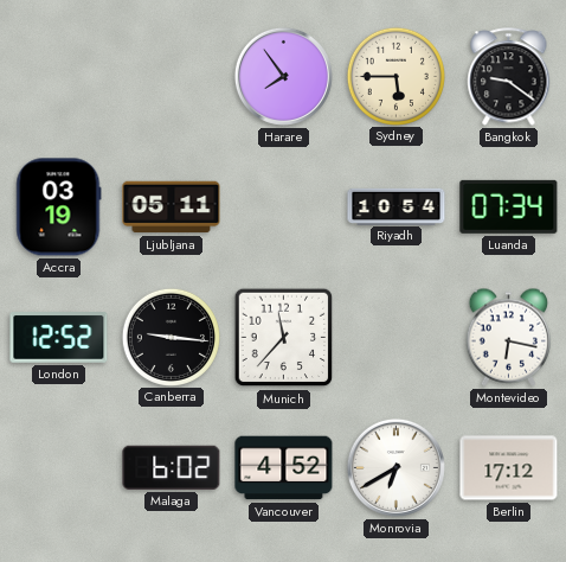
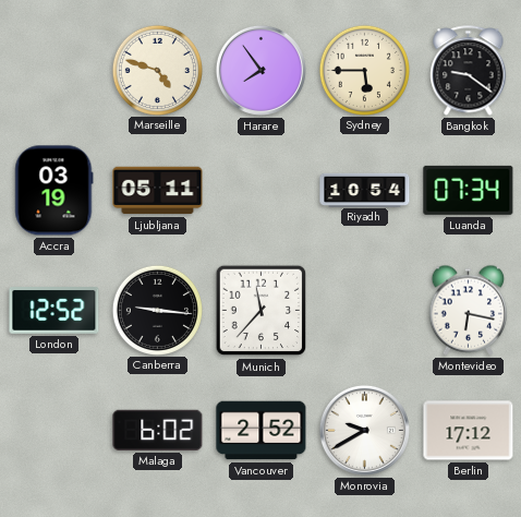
Marseille: none -> 4:48
Vancouver: 4:52 -> 2:52
Monrovia: 6:40 -> 9:40
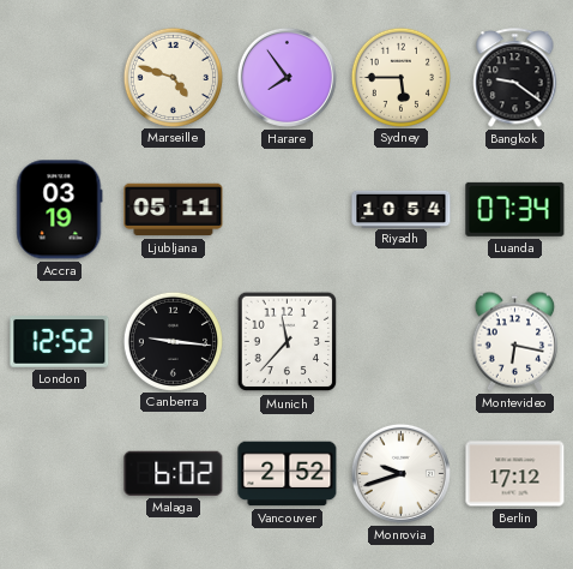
Monrovia: 9:40 -> 9:42
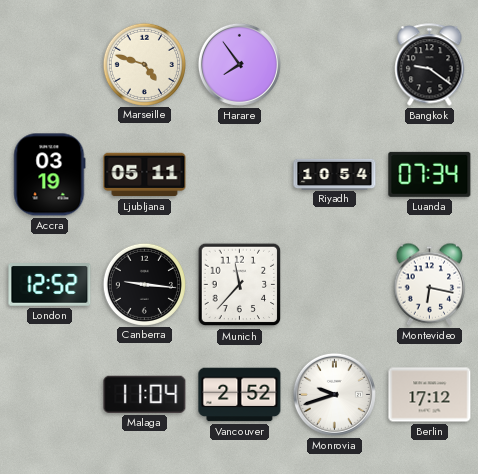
Sydney: 5:45 -> none
Malaga: 6:02 -> 11:04
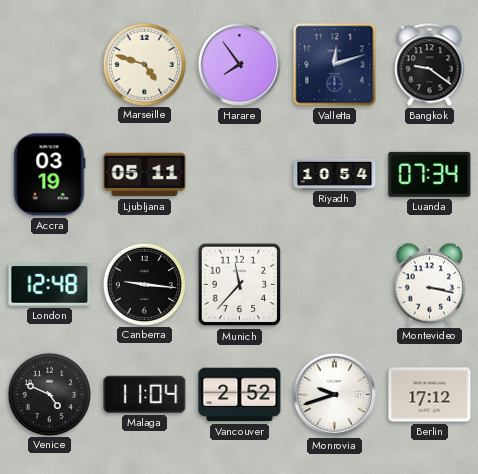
Valletta: none -> 12:12
London: 12:52 -> 12:48
Montevideo: 6:17 -> 3:17
Venice: none -> 4:49
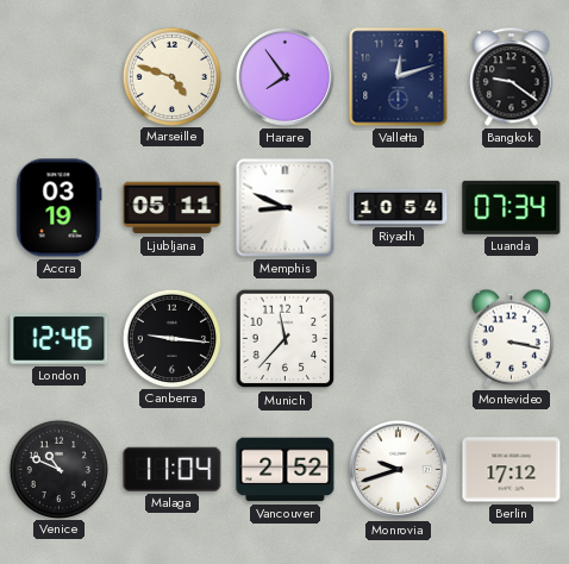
Memphis: none -> 8:49
London: 12:48 -> 12:46
Venice: 4:49 -> 10:49
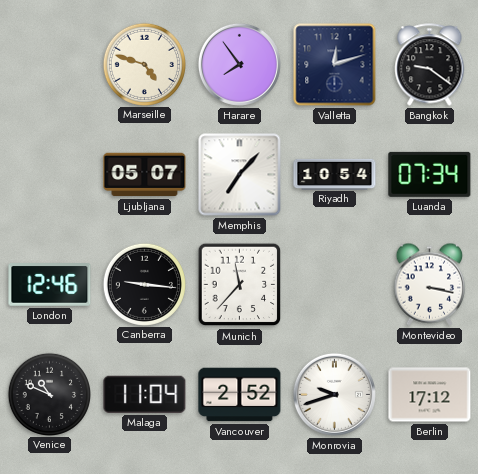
Accra: 03:19 -> none
Ljubljana: 05:11 -> 05:07
Memphis: 8:49 -> 7:07
